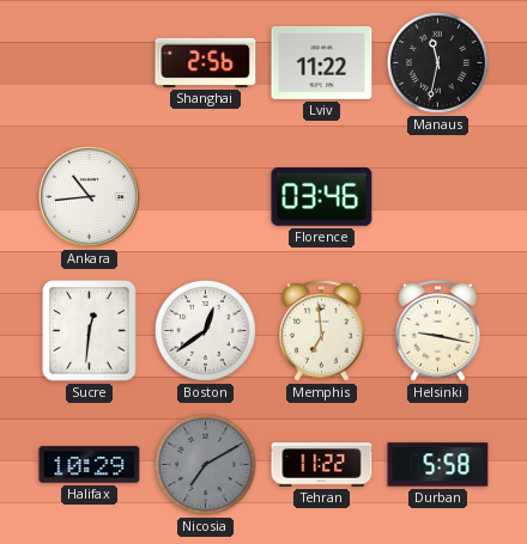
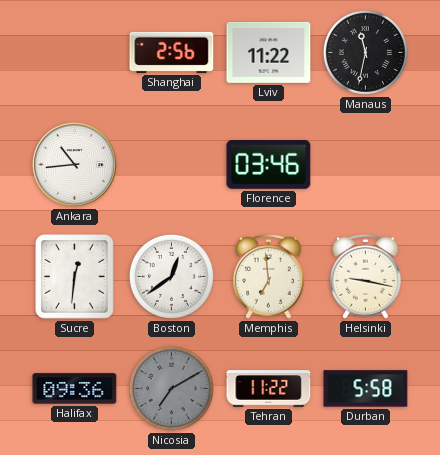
Halifax: 10:29 -> 09:36
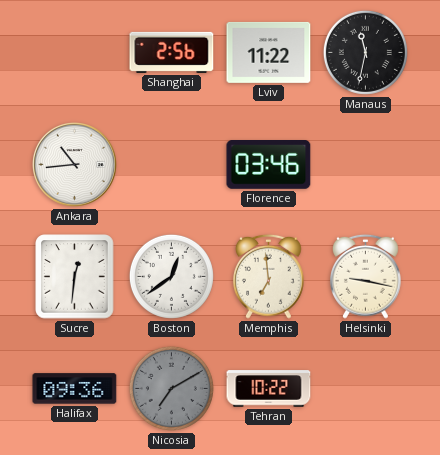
Tehran: 11:22 -> 10:22
Durban: 5:58 -> none
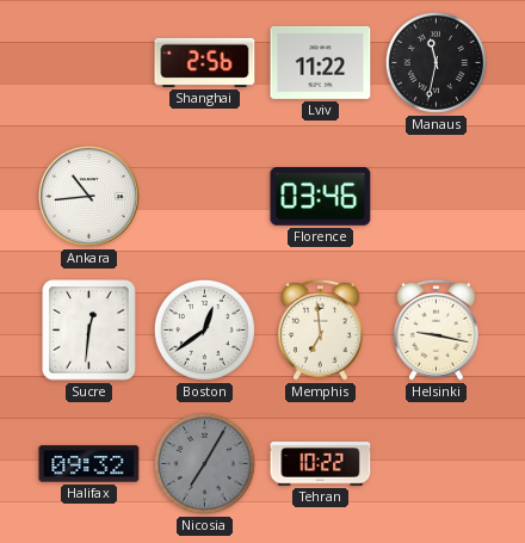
Halifax: 09:36 -> 09:32
Nicosia: 7:10 -> 7:05
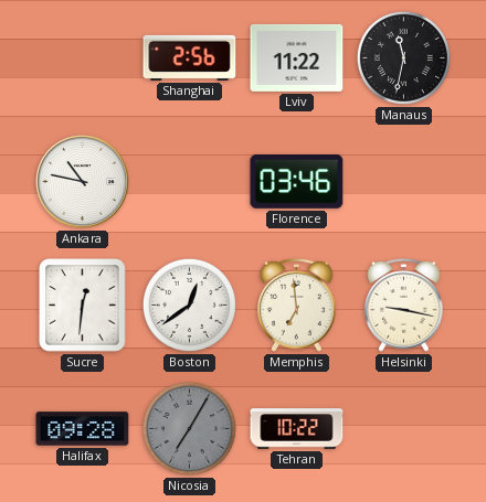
Ankara: 10:44 -> 10:47
Halifax: 09:32 -> 09:28
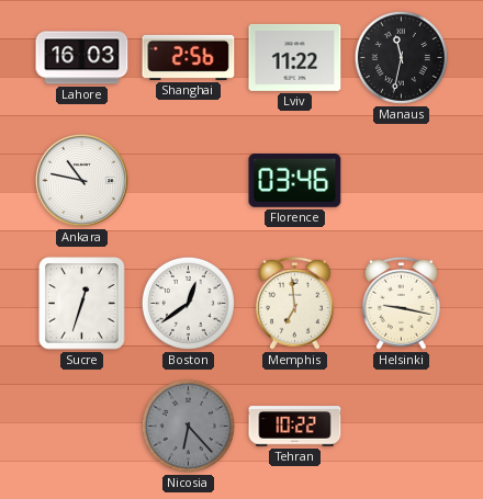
Lahore: none -> 16:03
Sucre: 12:31 -> 12:33
Halifax: 09:28 -> none
Nicosia: 7:05 -> 6:23
